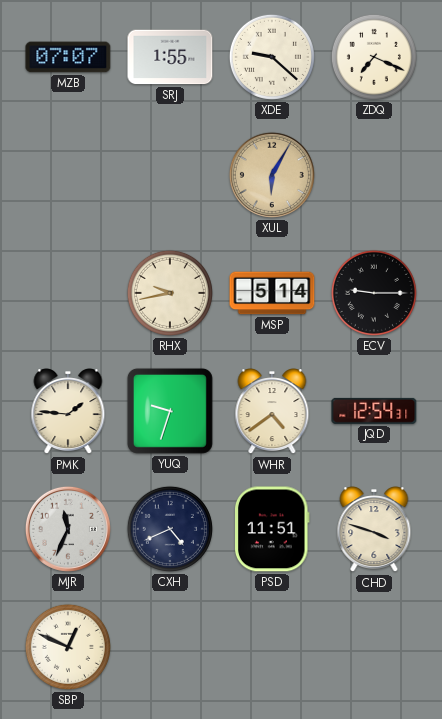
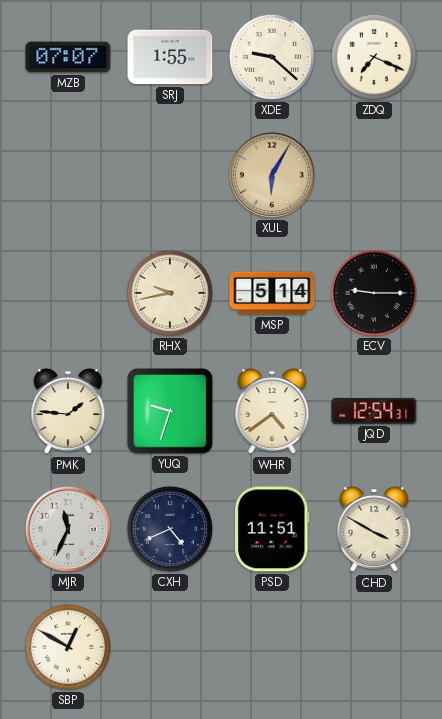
CHD: 3:48 -> 3:50
SBP: 12:49 -> 12:50
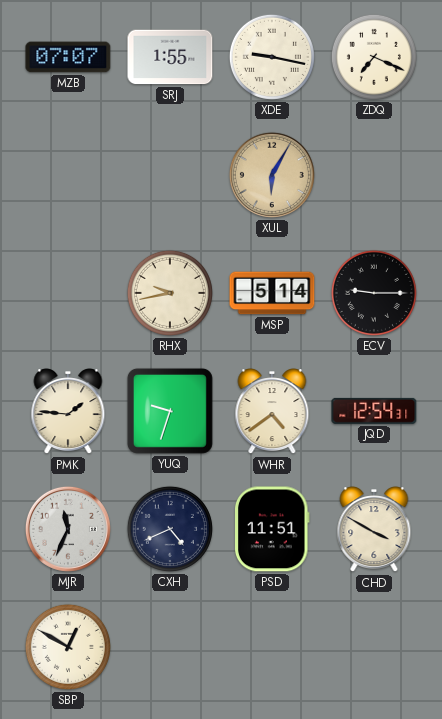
XDE: 9:22 -> 9:17
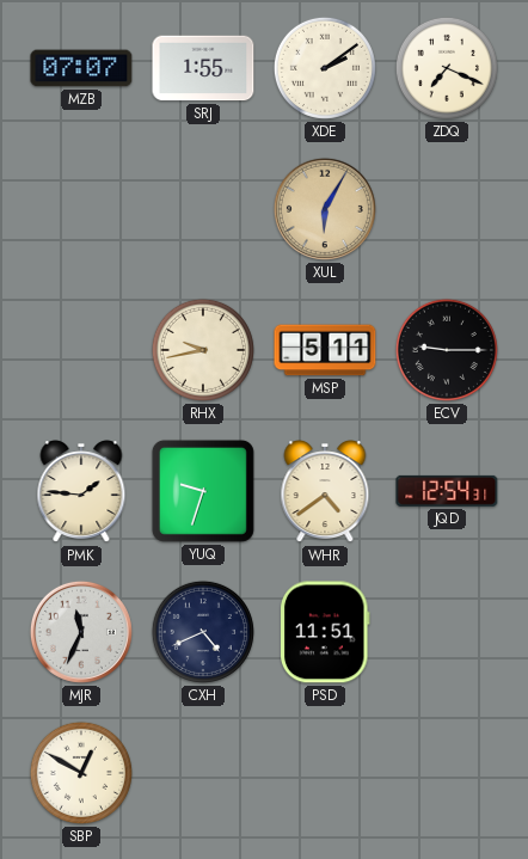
XDE: 9:17 -> 2:09
MSP: 5:14 -> 5:11
CHD: 3:50 -> none
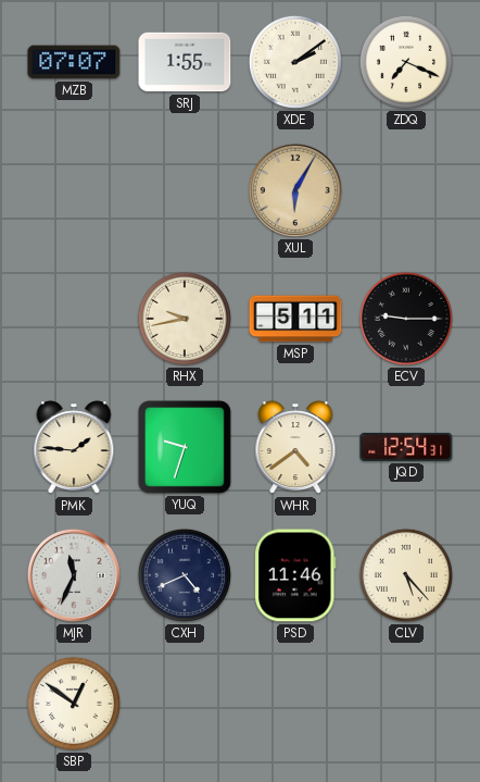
PSD: 11:51 -> 11:46
CLV: none -> 5:23
SBP: 12:50 -> 12:51
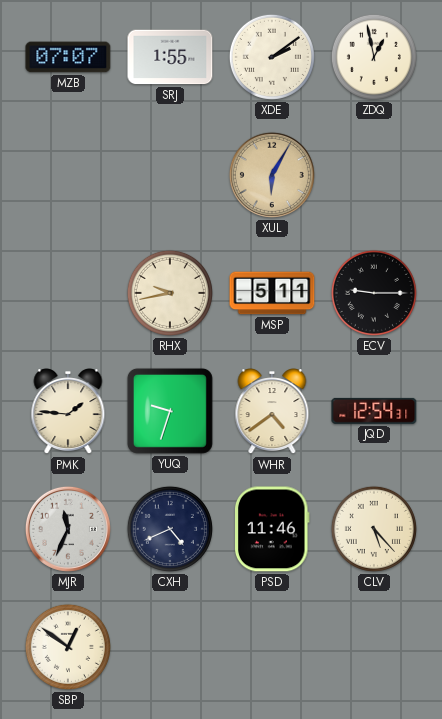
ZDQ: 7:19 -> 12:58
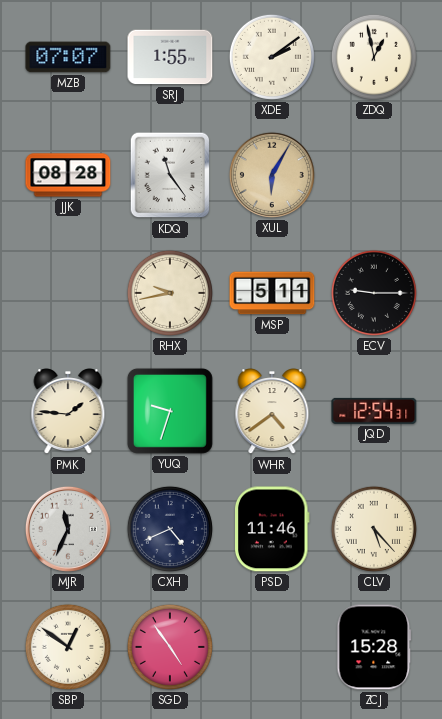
JJK: none -> 08:28
KDQ: none -> 11:24
SGD: none -> 4:54
ZCJ: none -> 15:28
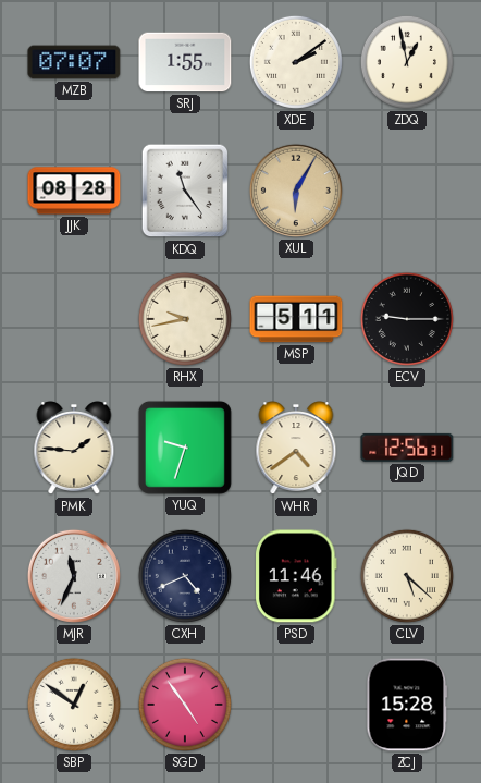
JQD: 12:54 -> 12:56
CLV: 5:23 -> 5:22
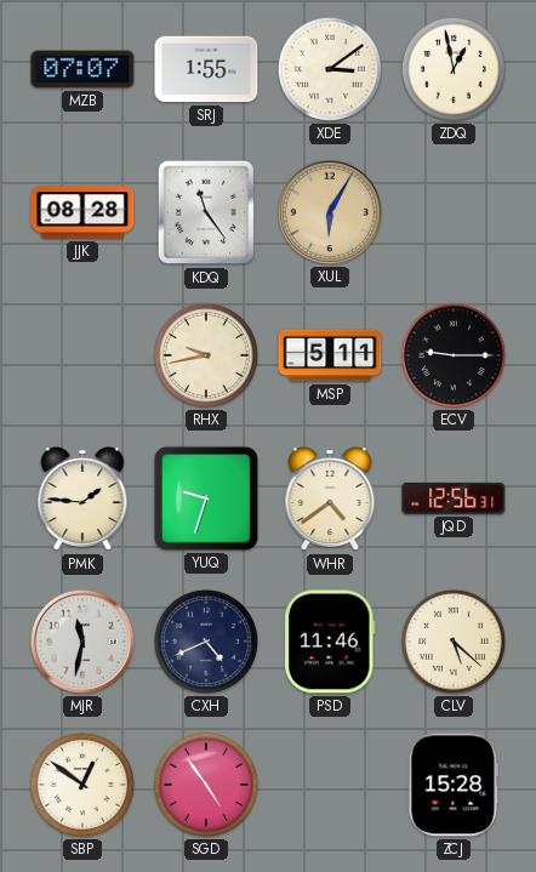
XDE: 2:09 -> 3:09
MJR: 11:34 -> 11:32
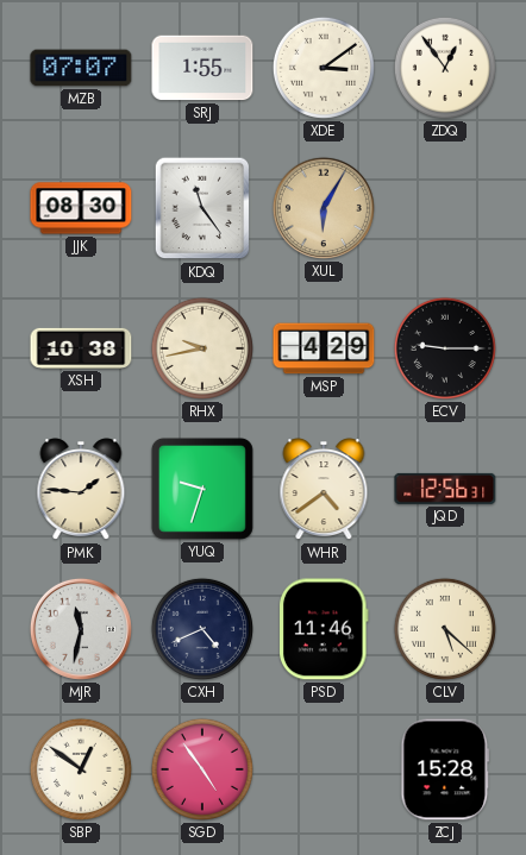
ZDQ: 12:58 -> 12:54
JJK: 08:28 -> 08:30
XSH: none -> 10:38
MSP: 5:11 -> 4:29
